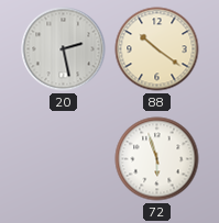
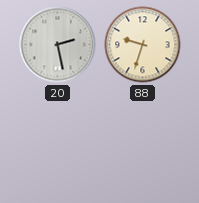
88: 10:21 -> 9:33
72: 5:57 -> none
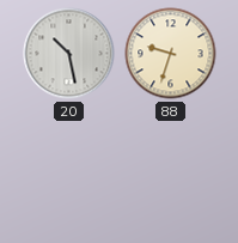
20: 2:28 -> 10:28
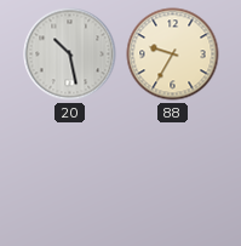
88: 9:33 -> 9:35
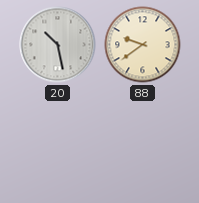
88: 9:35 -> 9:39
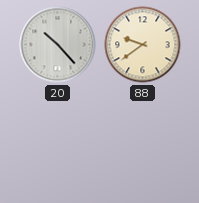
20: 10:28 -> 10:23
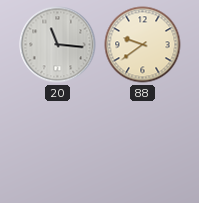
20: 10:23 -> 11:16
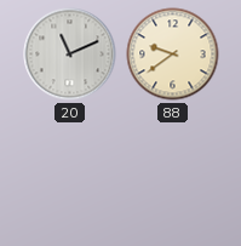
20: 11:16 -> 11:11
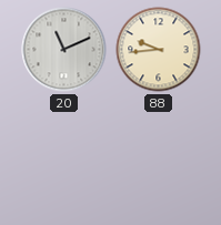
88: 9:39 -> 9:44
